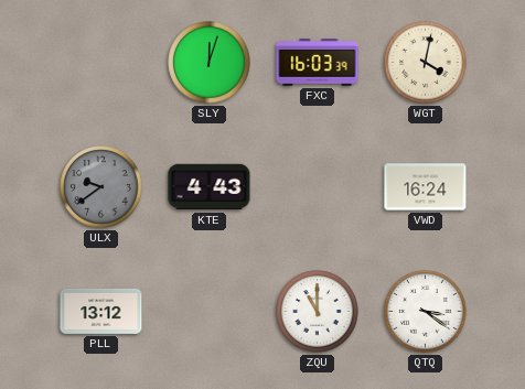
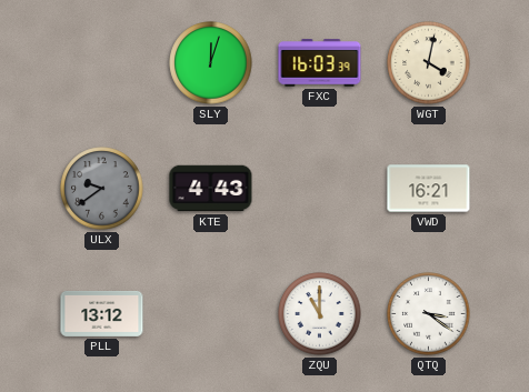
VWD: 16:24 -> 16:21
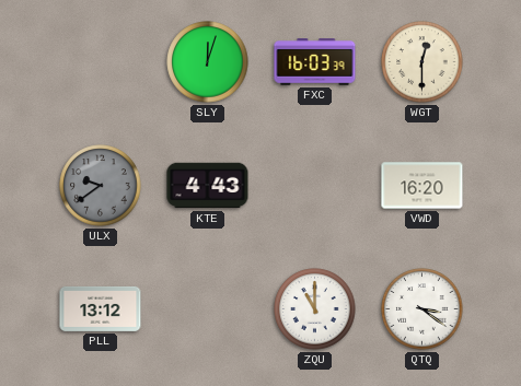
WGT: 4:02 -> 12:30
VWD: 16:21 -> 16:20
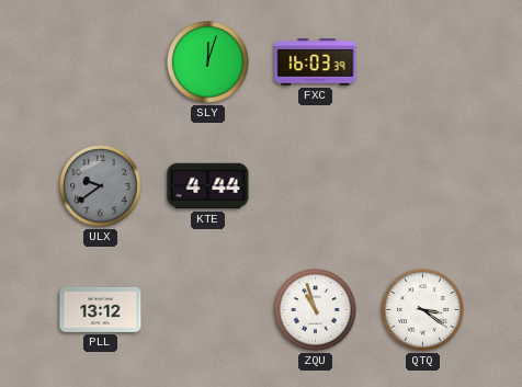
WGT: 12:30 -> none
KTE: 4:43 -> 4:44
VWD: 16:20 -> none
ZQU: 11:00 -> 10:57
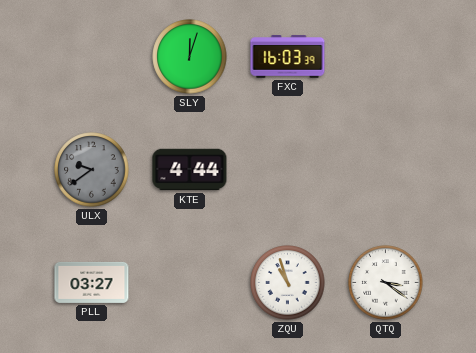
PLL: 13:12 -> 03:27
